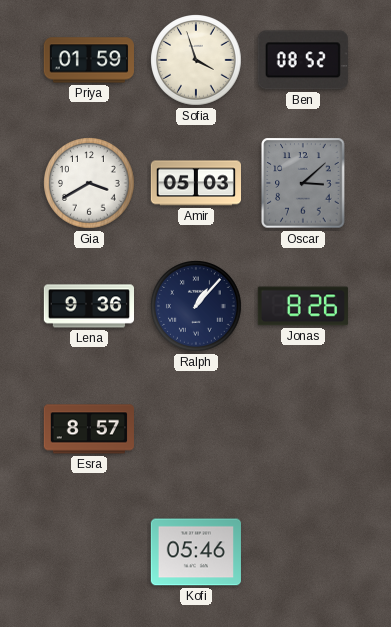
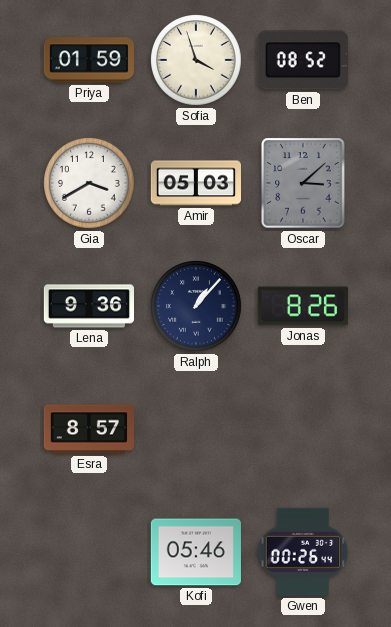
Gwen: none -> 00:26
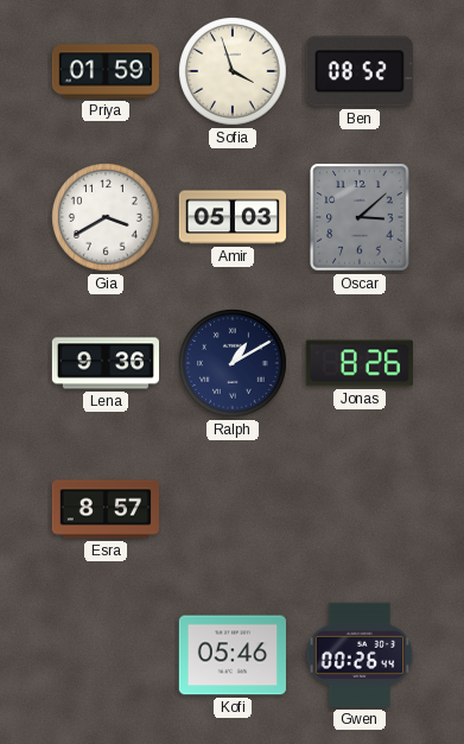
Ralph: 1:07 -> 1:10
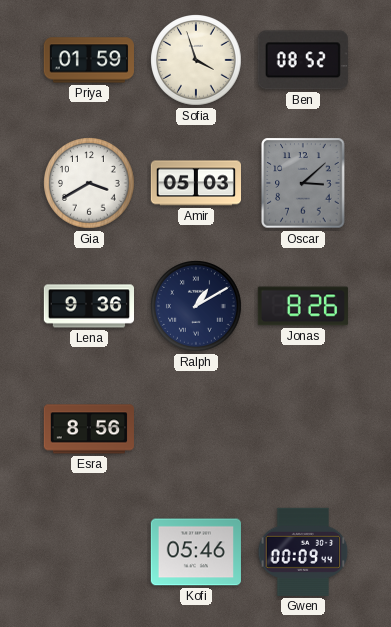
Esra: 8:57 -> 8:56
Gwen: 00:26 -> 00:09
